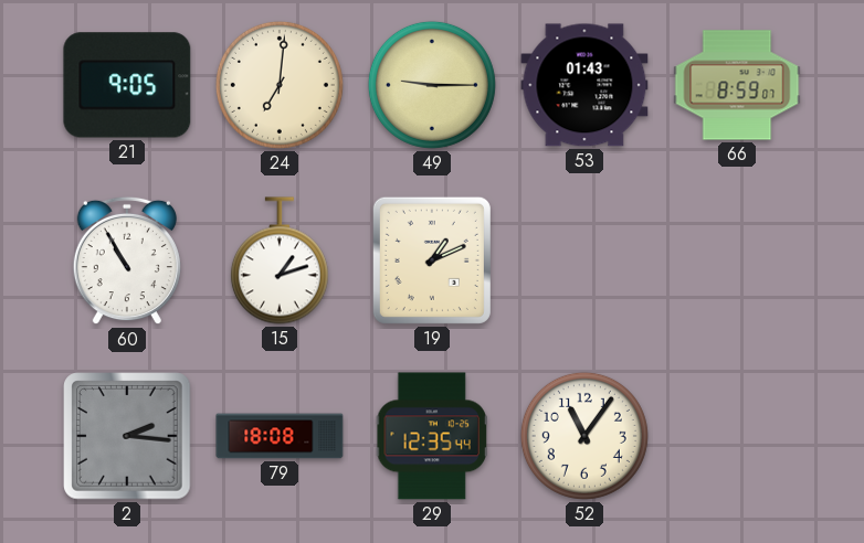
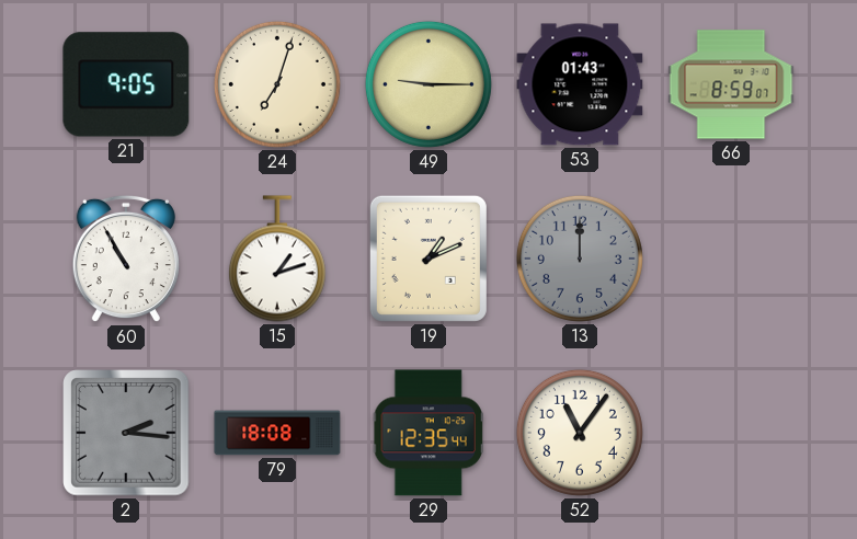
24: 7:01 -> 7:03
13: none -> 12:00
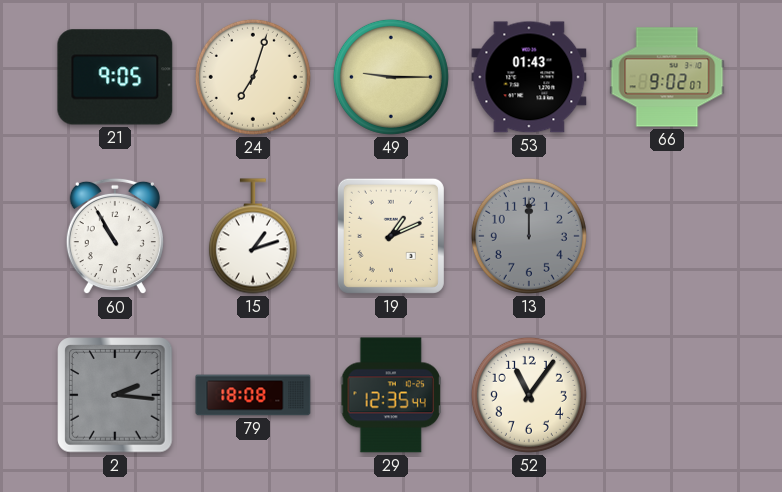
66: 8:59 -> 9:02
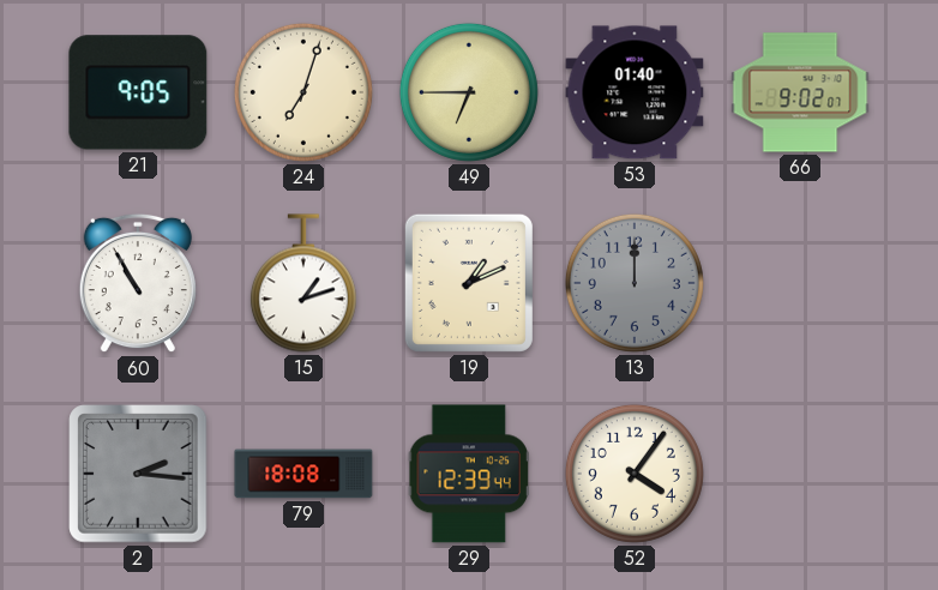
49: 9:15 -> 6:45
53: 01:43 -> 01:40
29: 12:35 -> 12:39
52: 11:06 -> 4:06
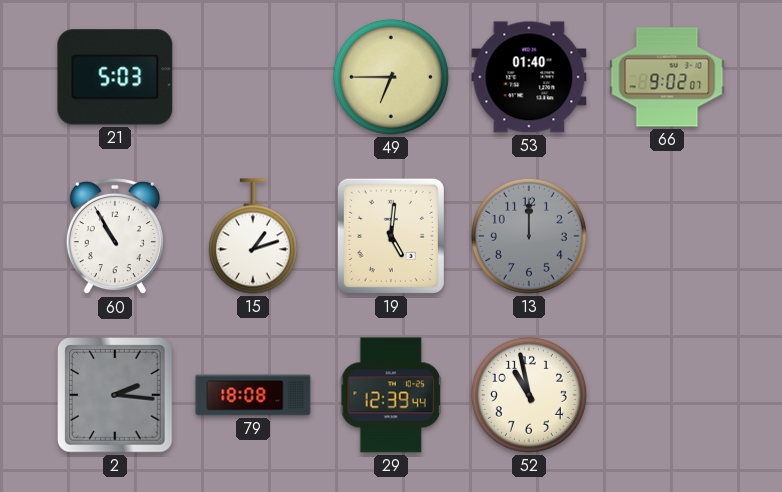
21: 9:05 -> 5:03
24: 7:03 -> none
19: 1:11 -> 5:01
52: 4:06 -> 10:58
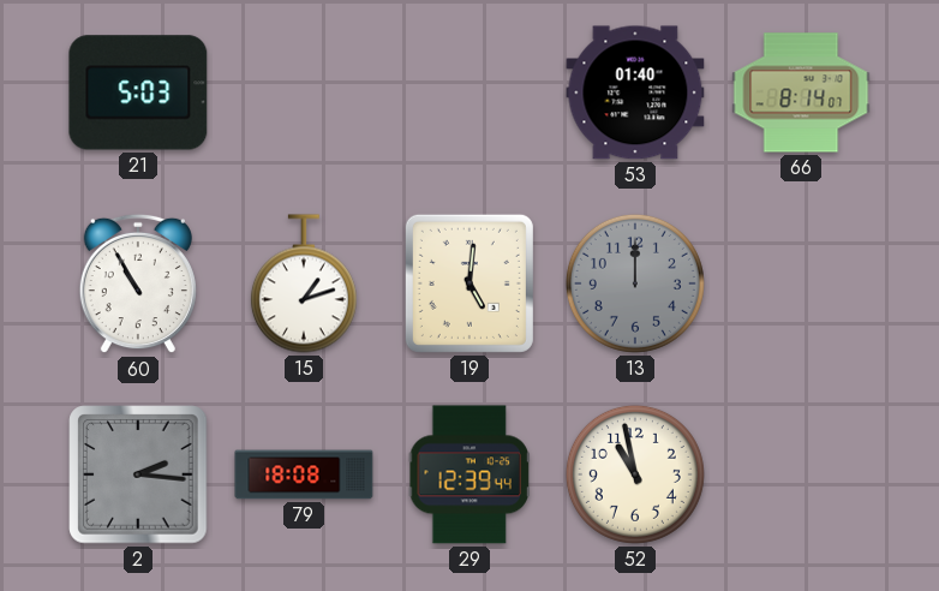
49: 6:45 -> none
66: 9:02 -> 8:14
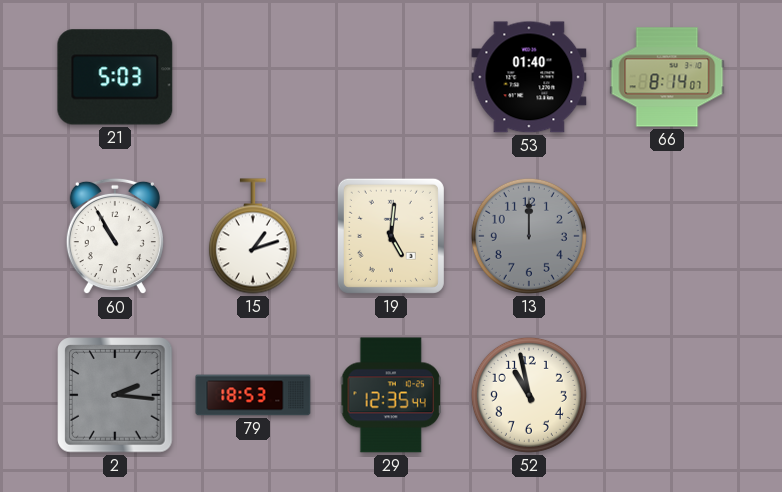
79: 18:08 -> 18:53
29: 12:39 -> 12:35
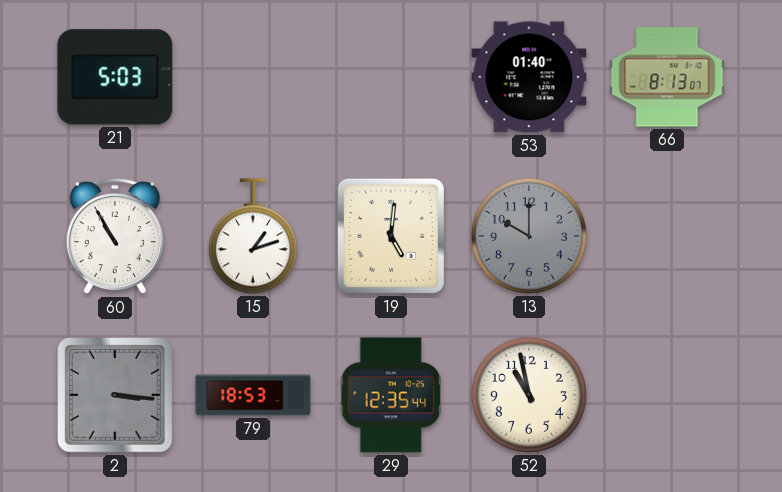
66: 8:14 -> 8:13
13: 12:00 -> 10:00
2: 2:16 -> 3:16
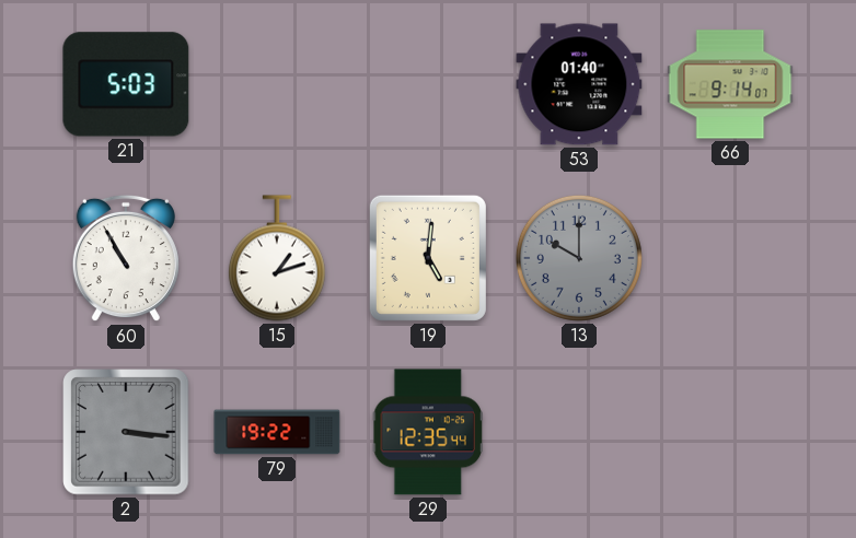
66: 8:13 -> 9:14
79: 18:53 -> 19:22
52: 10:58 -> none
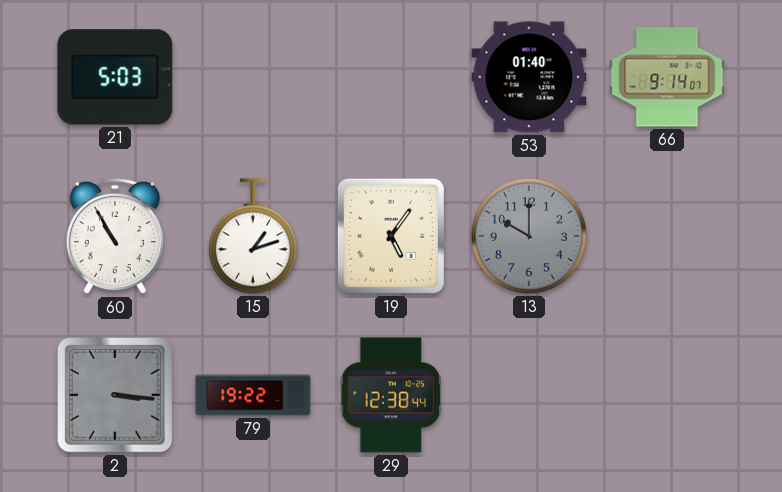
19: 5:01 -> 5:06
29: 12:35 -> 12:38
